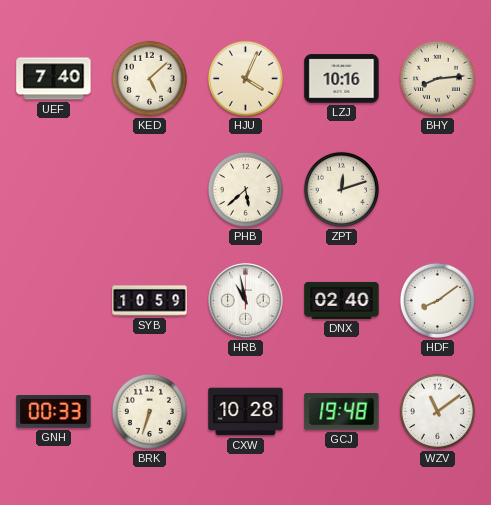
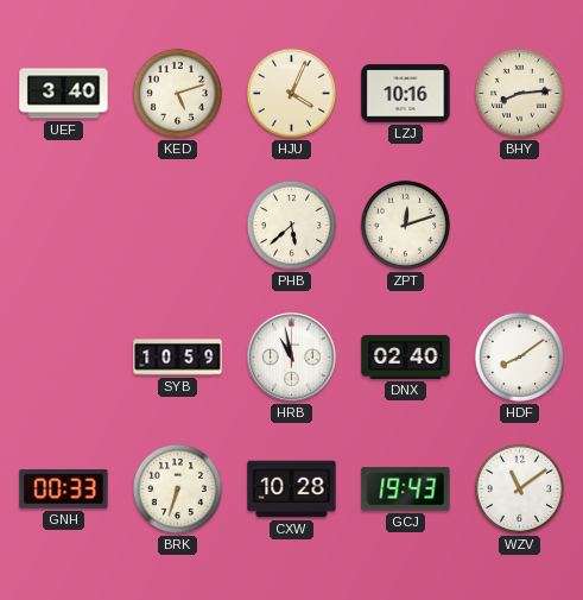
UEF: 7:40 -> 3:40
KED: 5:08 -> 5:12
GCJ: 19:48 -> 19:43
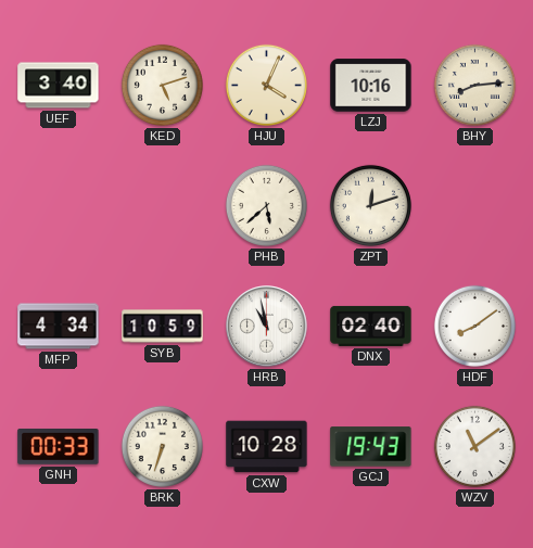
MFP: none -> 4:34
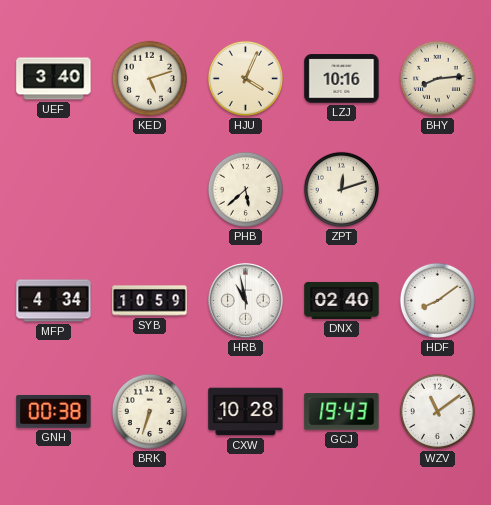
GNH: 00:33 -> 00:38
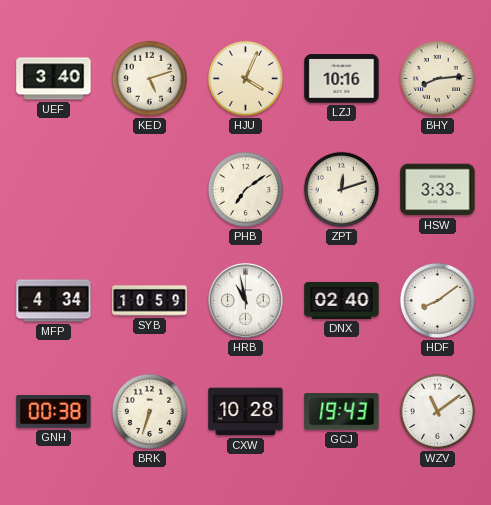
PHB: 5:38 -> 7:09
HSW: none -> 3:33
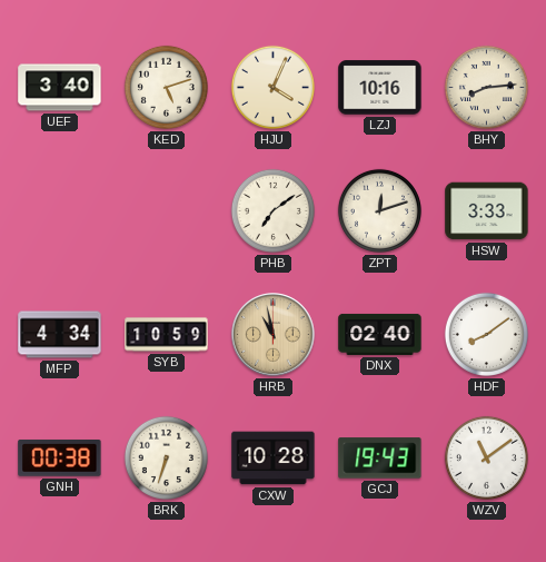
HRB dial: white -> champagne
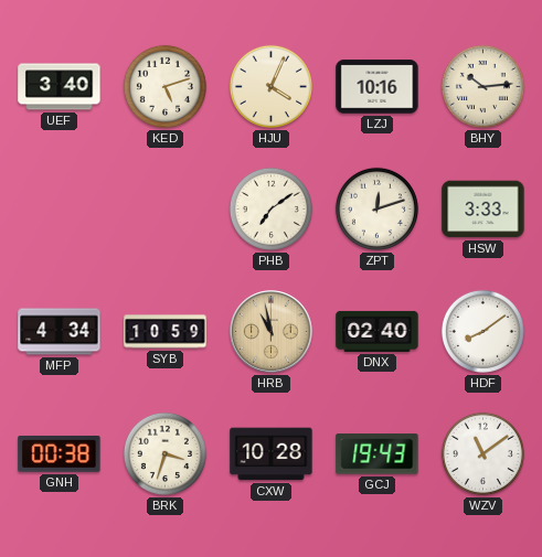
BHY: 8:14 -> 10:14
BRK: 6:33 -> 3:33
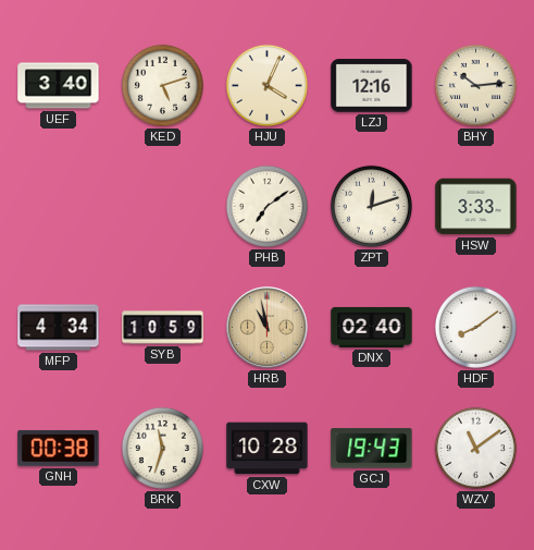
LZJ: 10:16 -> 12:16
BRK: 3:33 -> 11:33
